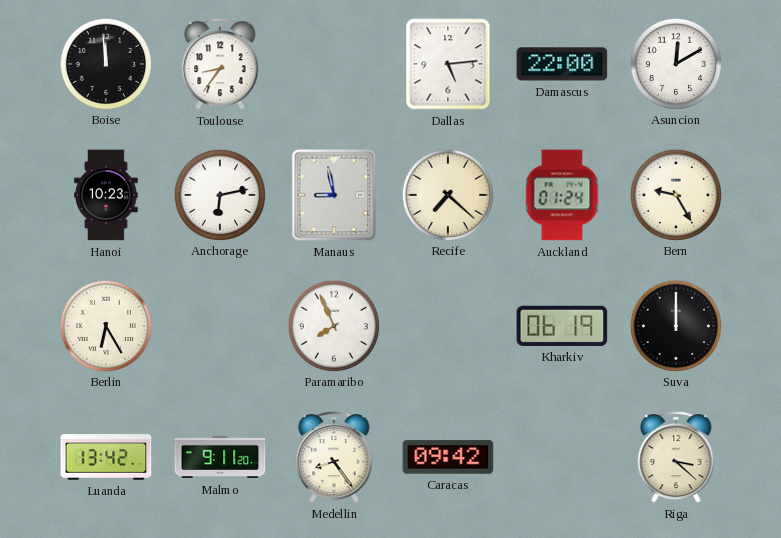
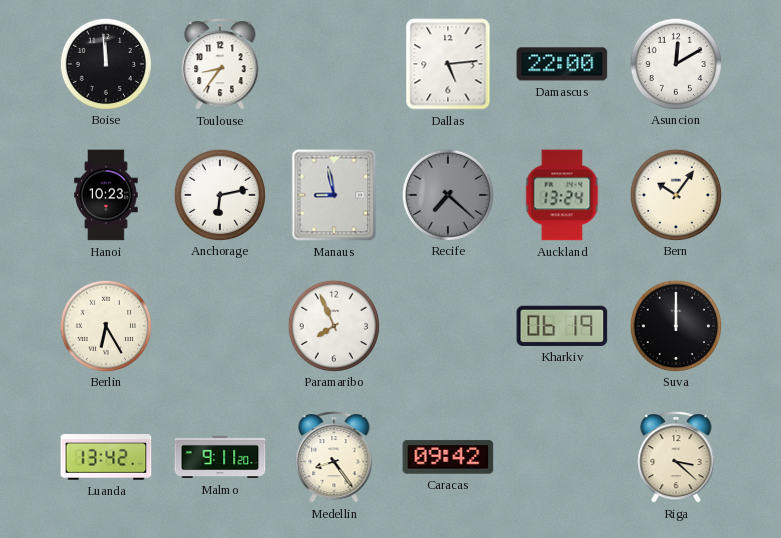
Recife dial: cream -> grey
Auckland: 01:24 -> 13:24
Bern: 9:25 -> 10:06
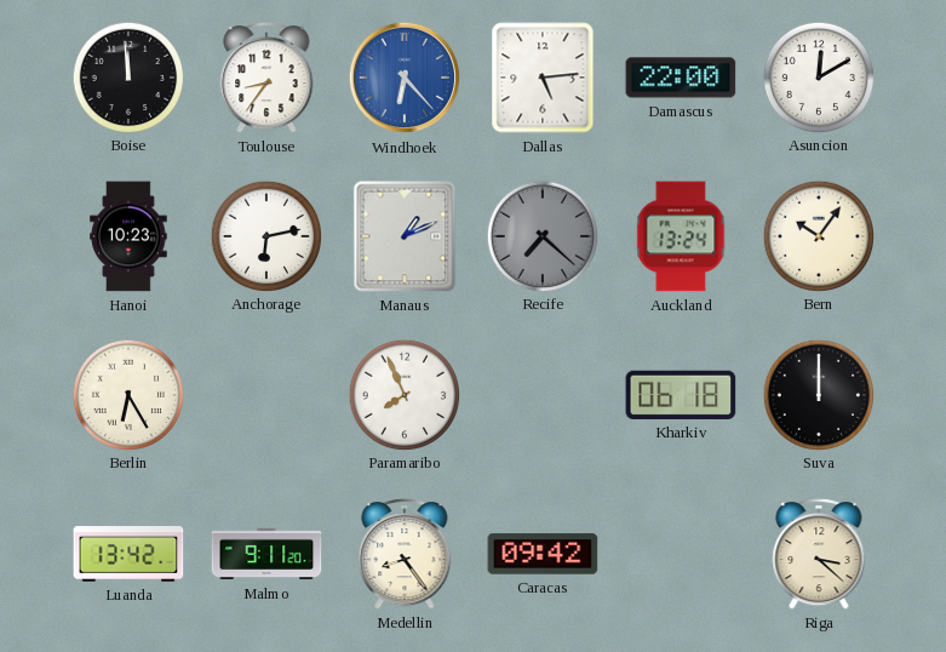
Windhoek: none -> 6:23
Manaus: 8:58 -> 1:11
Kharkiv: 06:19 -> 06:18
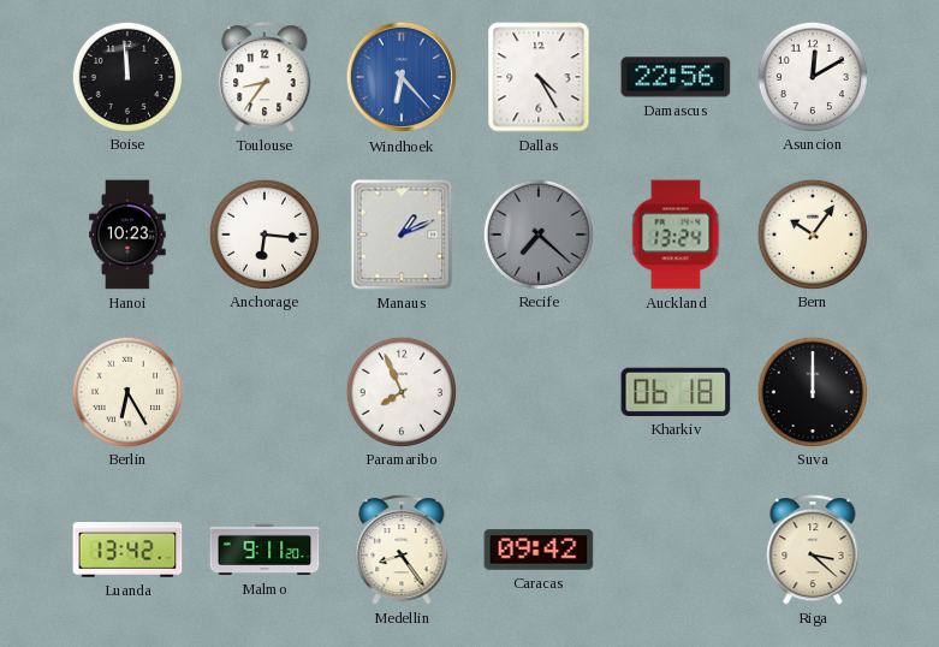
Dallas: 5:14 -> 4:25
Damascus: 22:00 -> 22:56
Anchorage: 6:13 -> 6:16
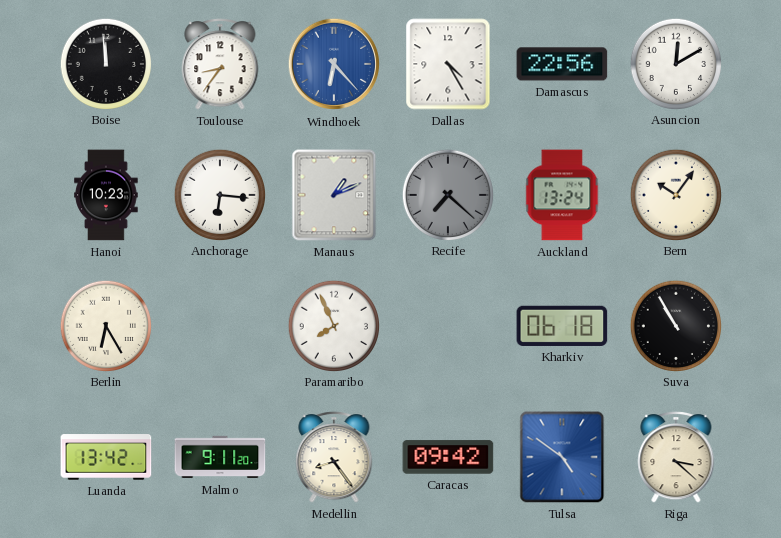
Suva: 12:00 -> 10:55
Tulsa: none -> 4:51
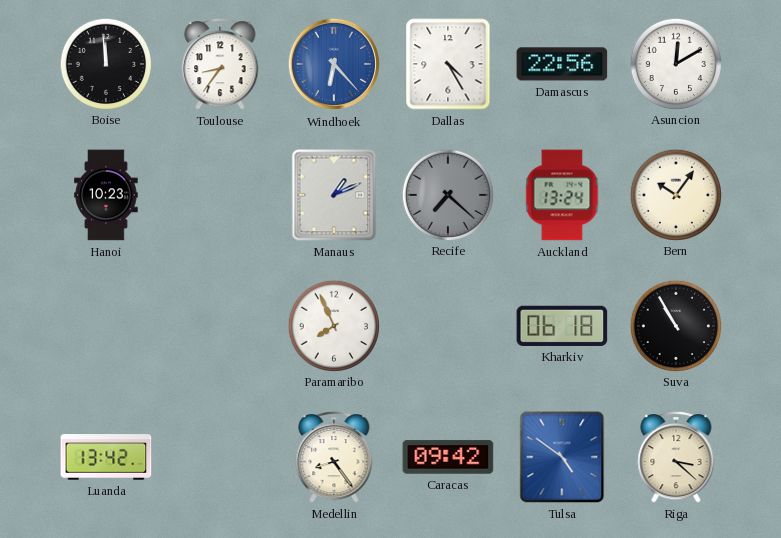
Anchorage: 6:16 -> none
Berlin: 6:25 -> none
Malmo: 9:11 -> none
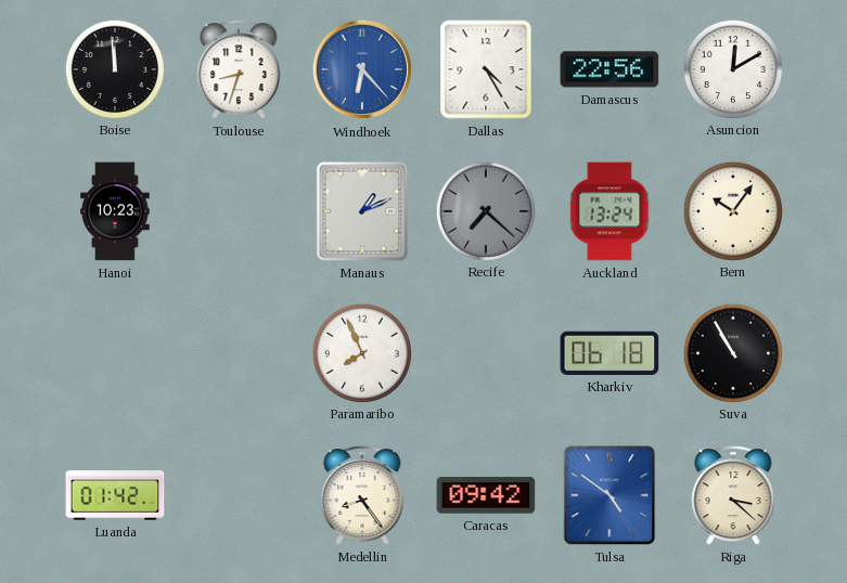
Toulouse: 8:36 -> 8:33
Luanda: 13:42 -> 01:42
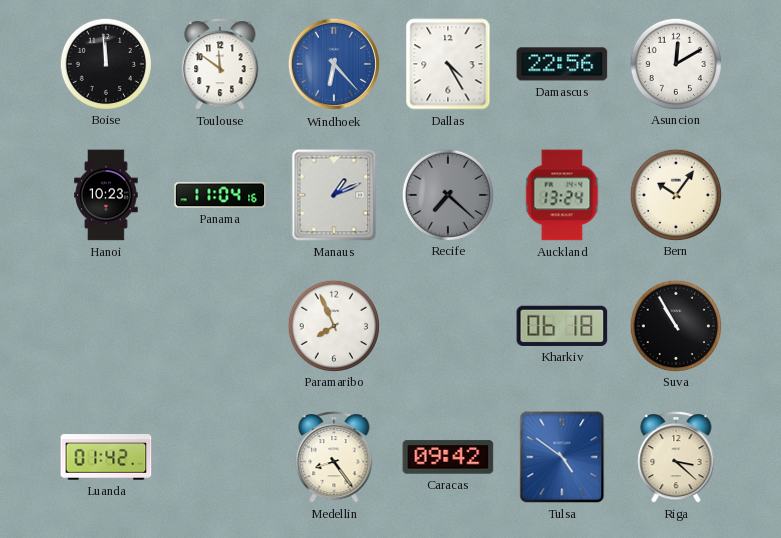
Toulouse: 8:33 -> 11:51
Panama: none -> 11:04
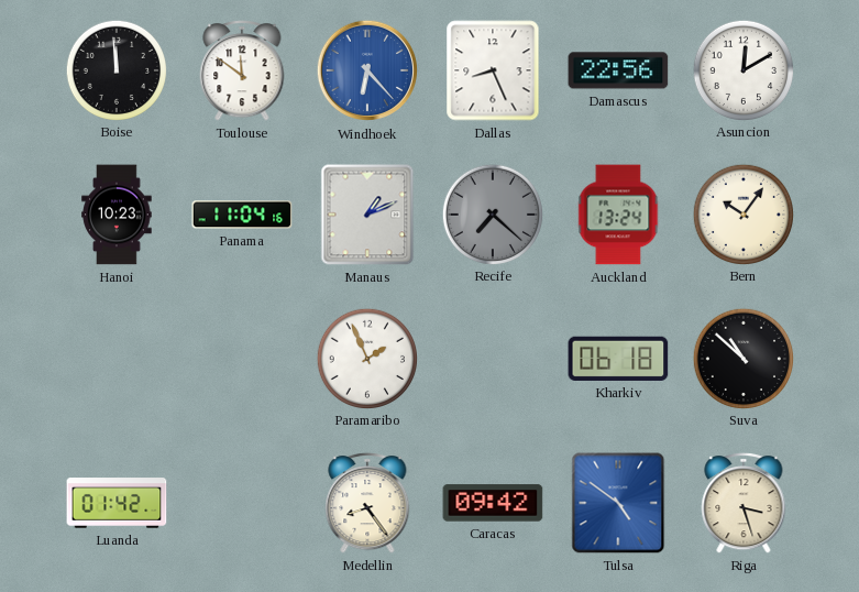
Dallas: 4:25 -> 8:26
Paramaribo: 7:56 -> 1:56
Suva: 10:55 -> 10:52
Riga: 3:22 -> 3:27
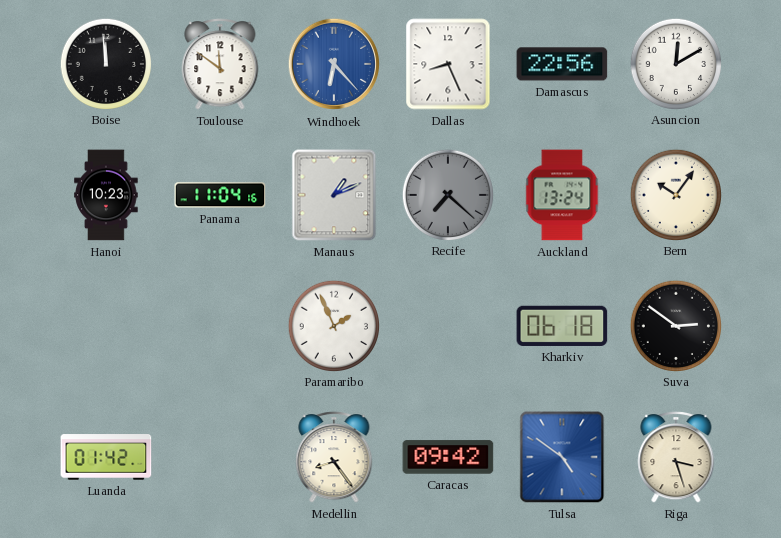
Suva: 10:52 -> 2:51
